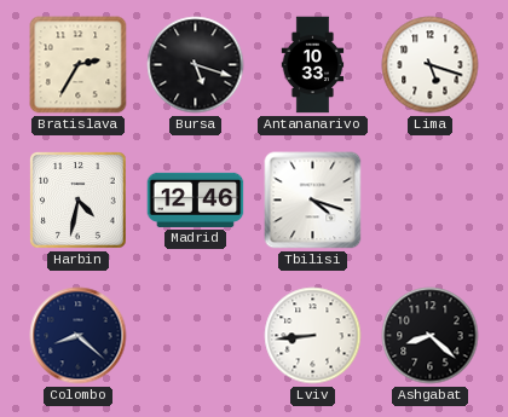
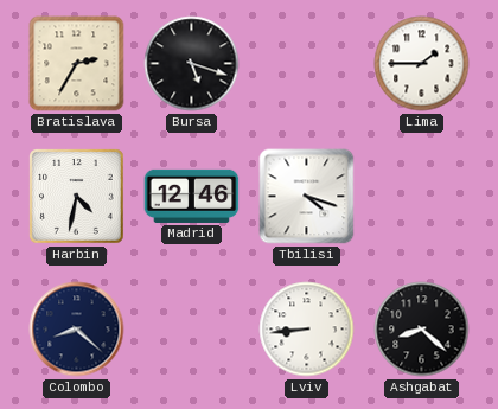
Antananarivo: 10:33 -> none
Lima: 5:18 -> 1:45
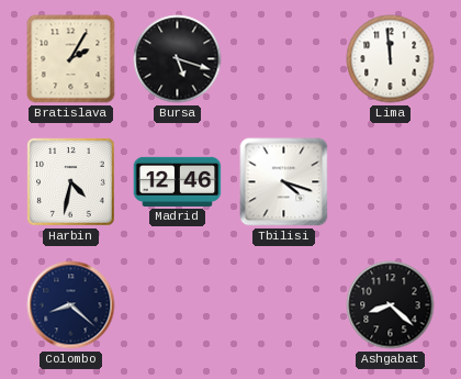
Bratislava: 2:35 -> 2:05
Lima: 1:45 -> 11:59
Lviv: 8:44 -> none
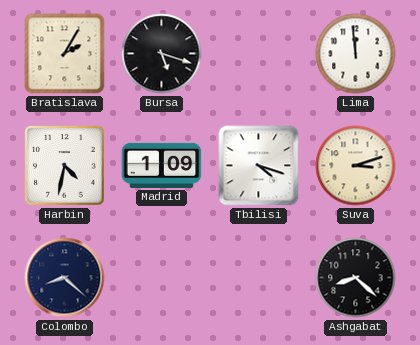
Madrid: 12:46 -> 1:09
Suva: none -> 3:12
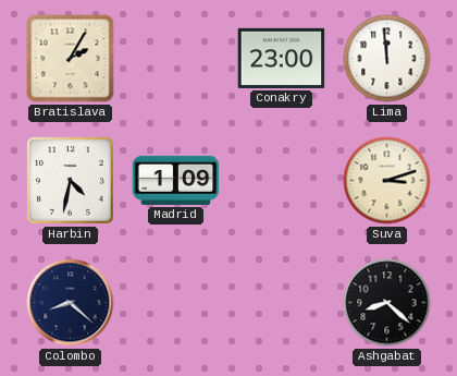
Bursa: 5:18 -> none
Conakry: none -> 23:00
Tbilisi: 4:18 -> none
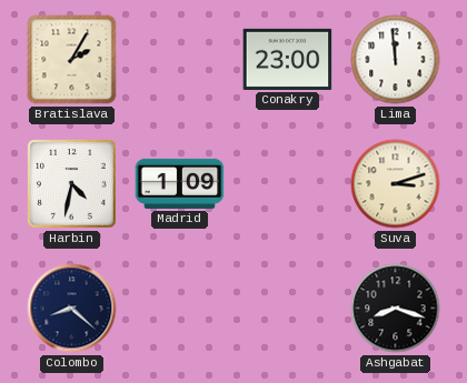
Ashgabat: 8:22 -> 8:18
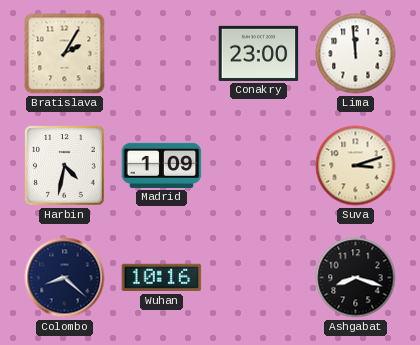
Wuhan: none -> 10:16
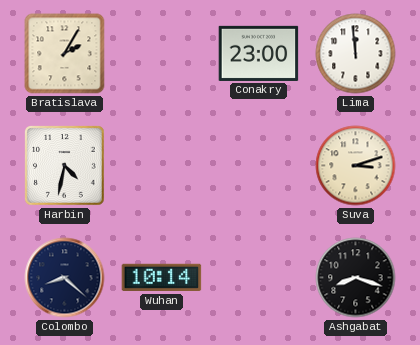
Madrid: 1:09 -> none
Wuhan: 10:16 -> 10:14
